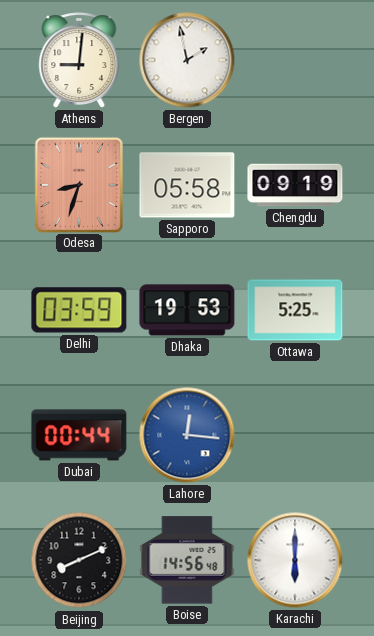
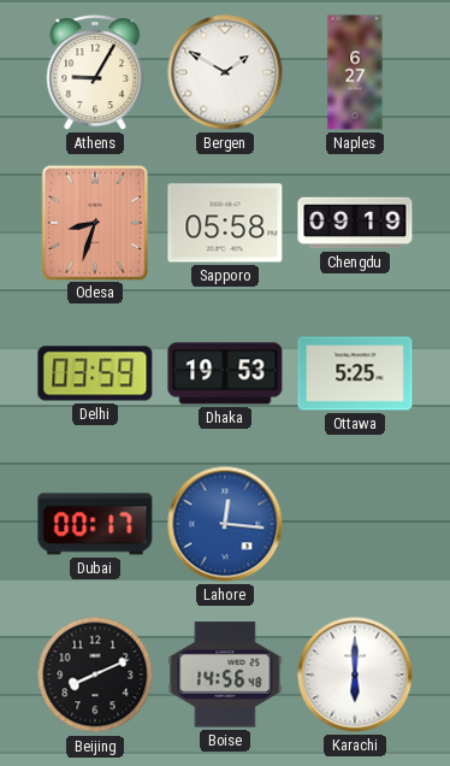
Athens: 9:01 -> 9:05
Bergen: 1:58 -> 1:50
Naples: none -> 6:27
Dubai: 00:44 -> 00:17
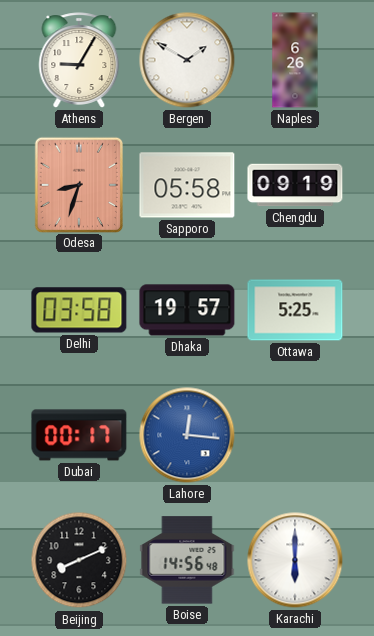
Naples: 6:27 -> 6:26
Delhi: 03:59 -> 03:58
Dhaka: 19:53 -> 19:57
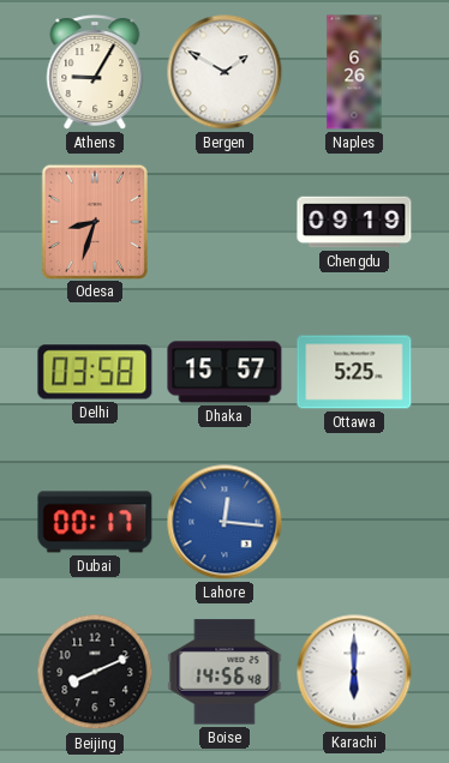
Sapporo: 05:58 -> none
Dhaka: 19:57 -> 15:57
